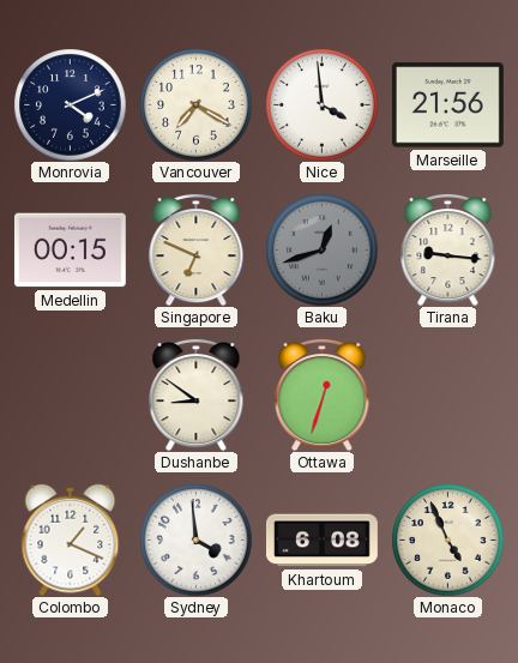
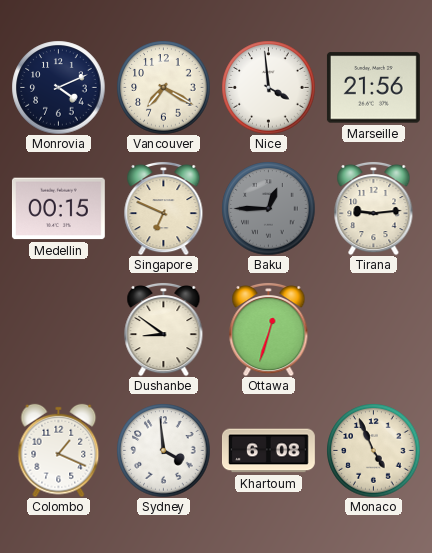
Baku: 12:42 -> 12:45
Tirana: 9:16 -> 9:14
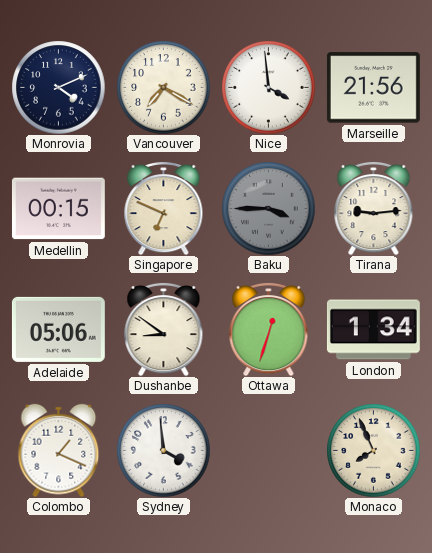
Baku: 12:45 -> 3:45
Adelaide: none -> 05:06
London: none -> 1:34
Khartoum: 6:08 -> none
Monaco: 4:56 -> 7:56
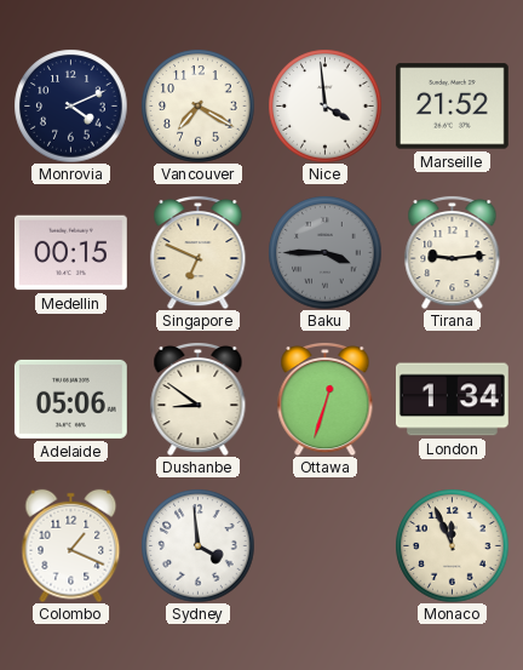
Marseille: 21:56 -> 21:52
Monaco: 7:56 -> 11:56
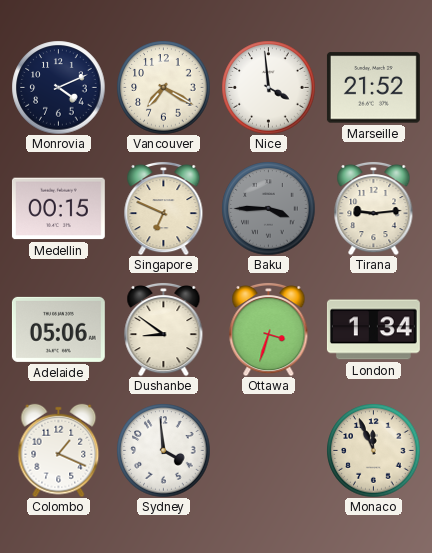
Ottawa: 12:33 -> 3:33
